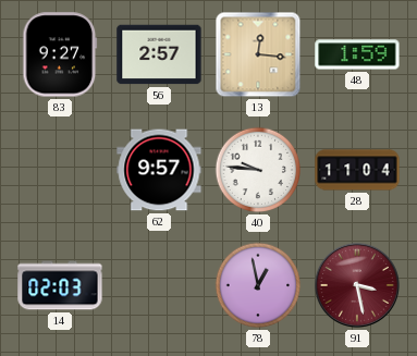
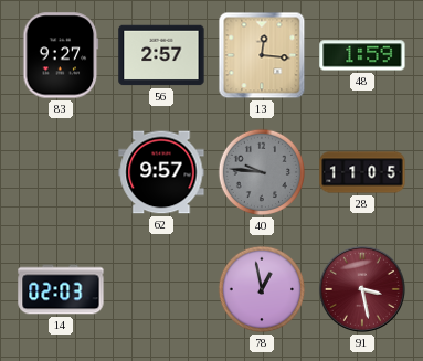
40 dial: white -> grey
28: 11:04 -> 11:05
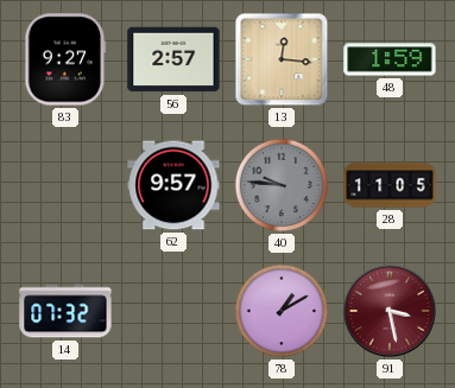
14: 02:03 -> 07:32
78: 12:58 -> 1:10
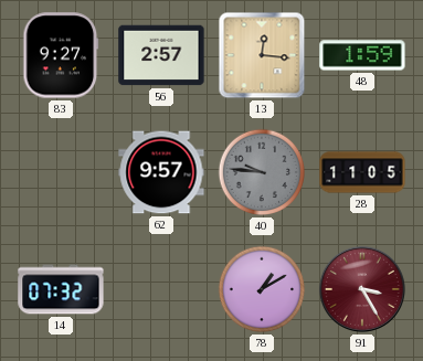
91: 3:28 -> 3:25
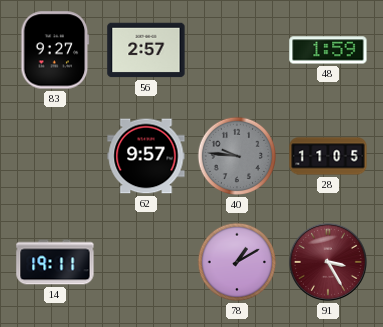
13: 12:16 -> none
14: 07:32 -> 19:11
